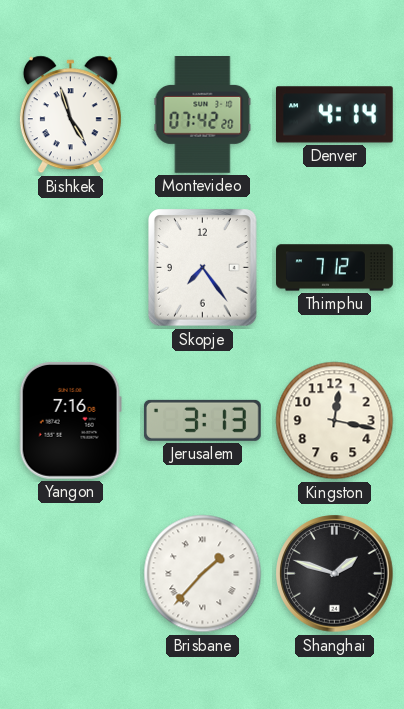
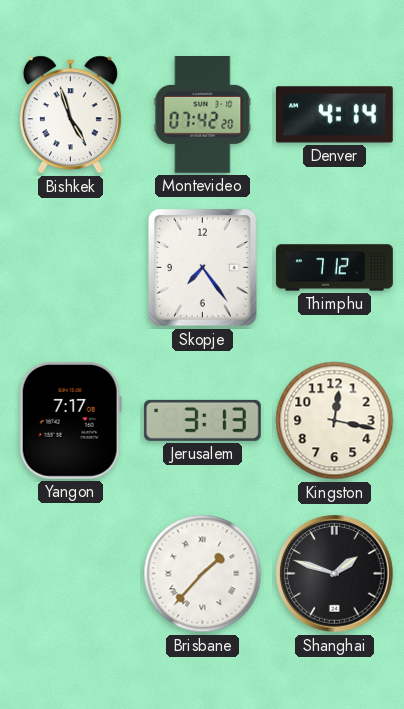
Yangon: 7:16 -> 7:17
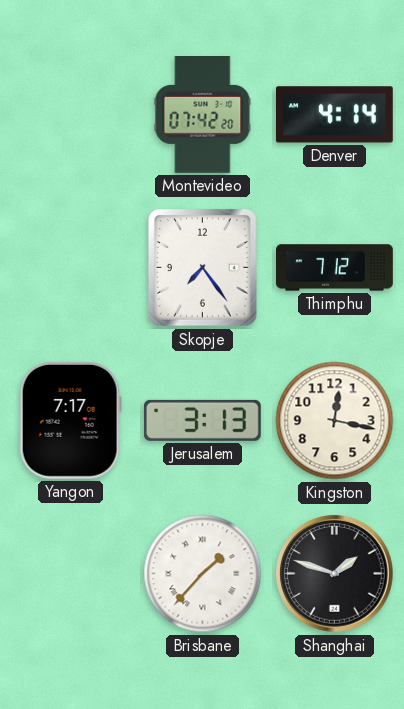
Bishkek: 4:57 -> none
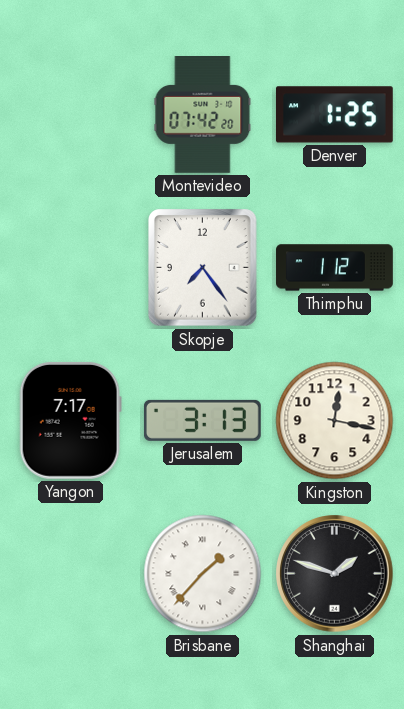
Denver: 4:14 -> 1:25
Thimphu: 7:12 -> 1:12
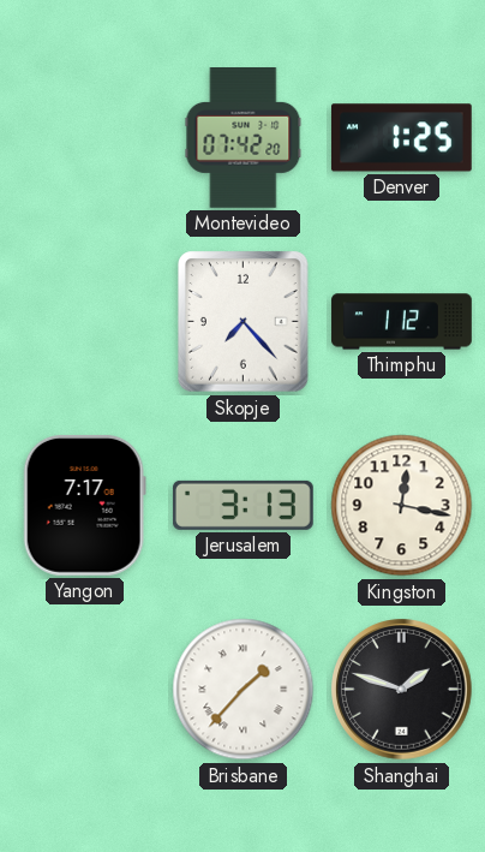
Skopje: 7:24 -> 7:23
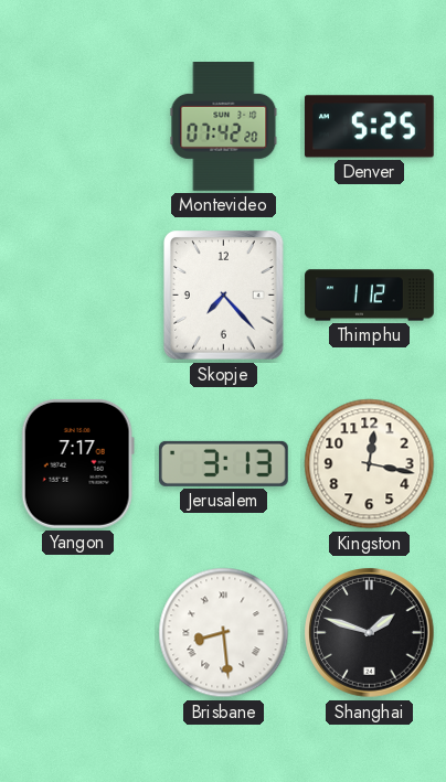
Denver: 1:25 -> 5:25
Brisbane: 1:37 -> 8:29
